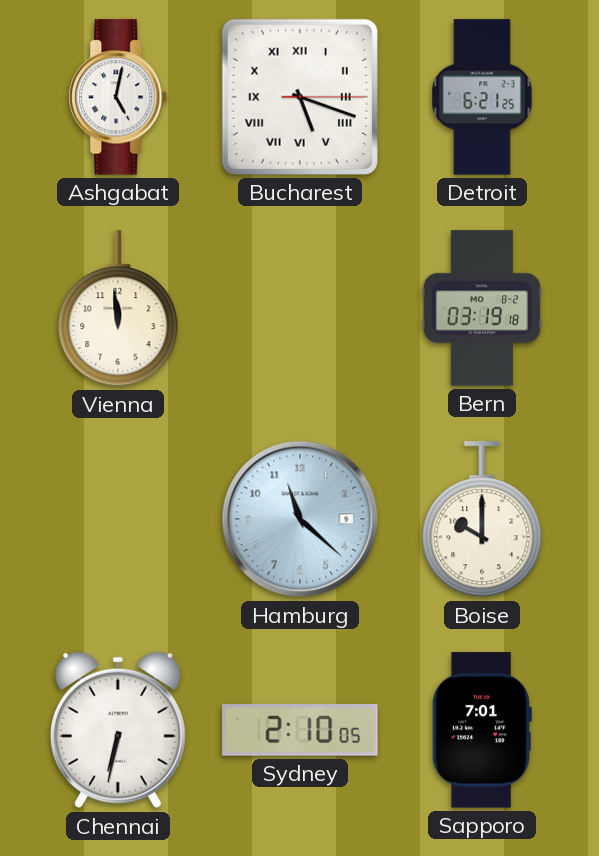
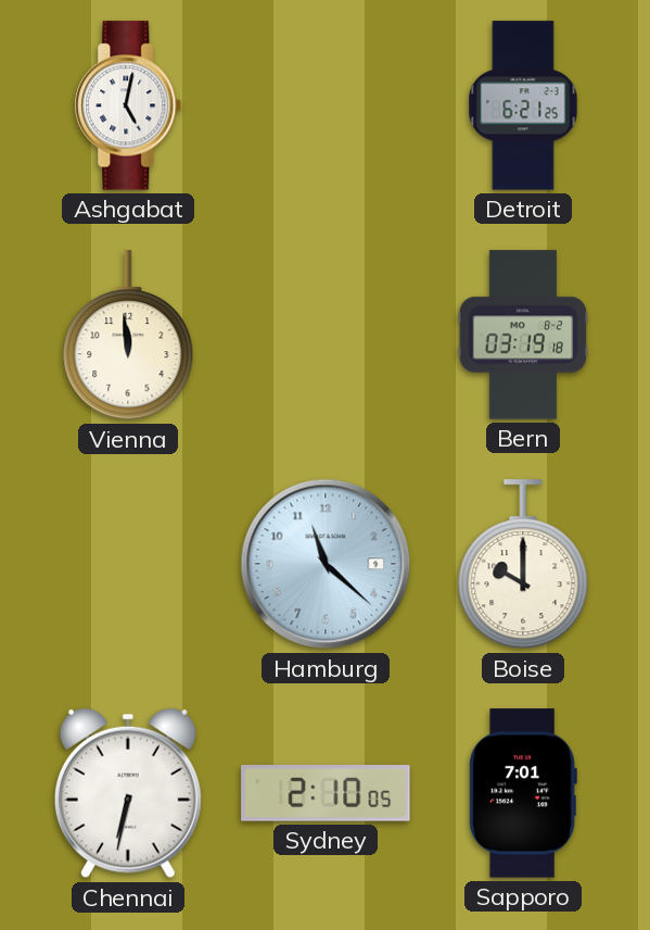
Bucharest: 5:18 -> none
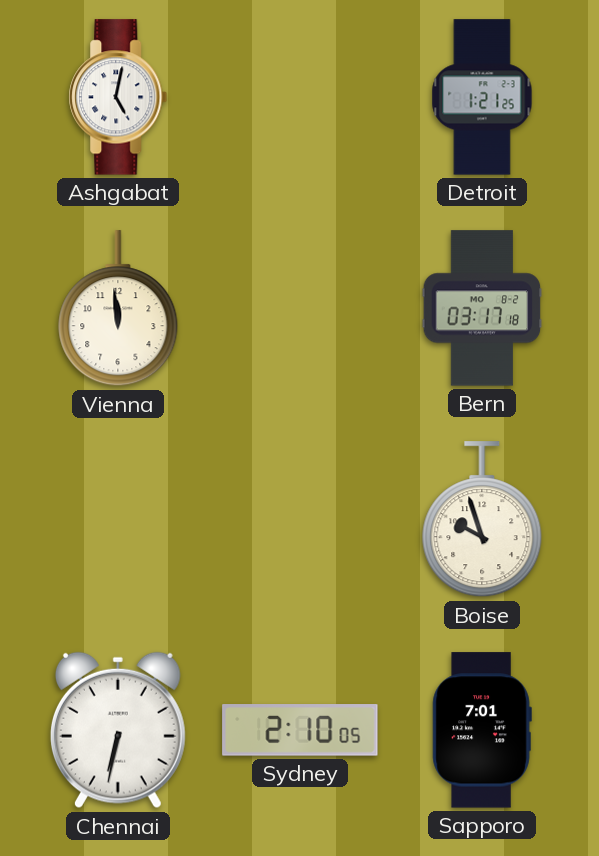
Detroit: 6:21 -> 1:21
Bern: 03:19 -> 03:17
Hamburg: 11:22 -> none
Boise: 10:00 -> 9:57
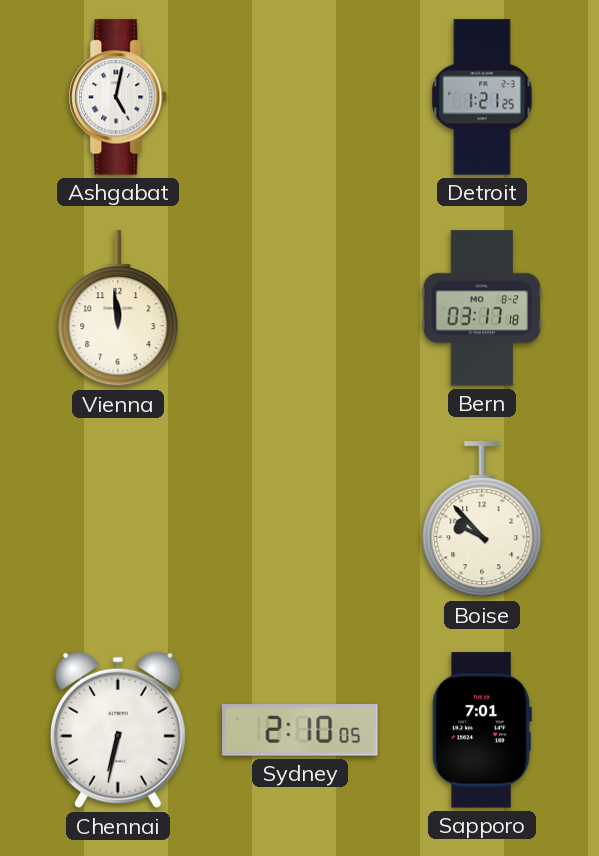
Boise: 9:57 -> 9:53
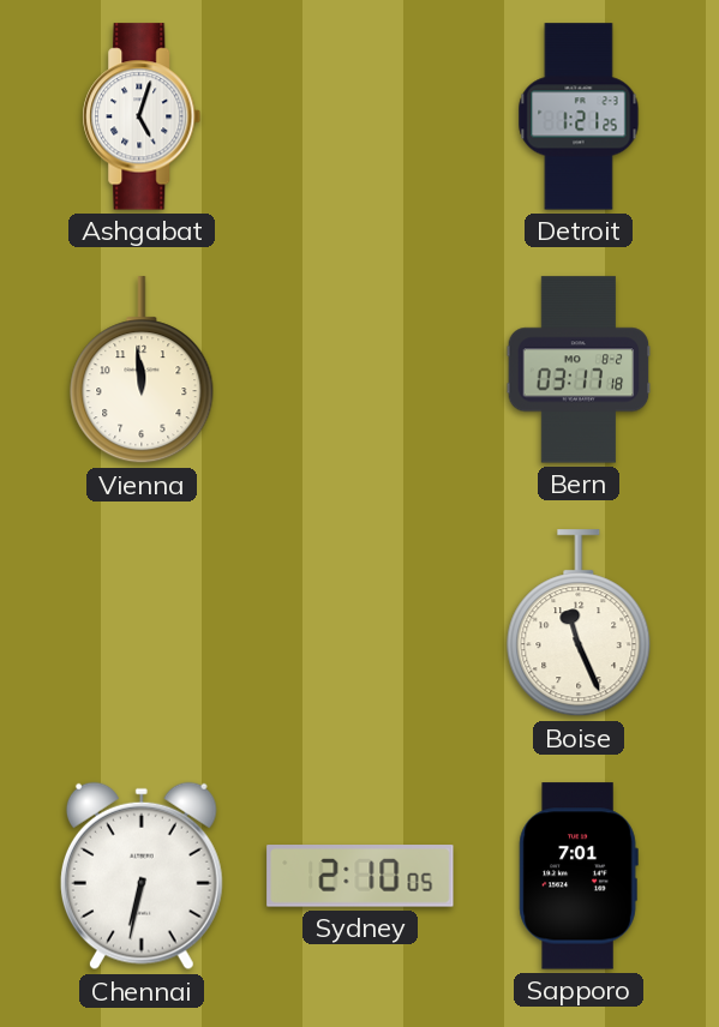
Ashgabat: 5:02 -> 5:03
Boise: 9:53 -> 11:26
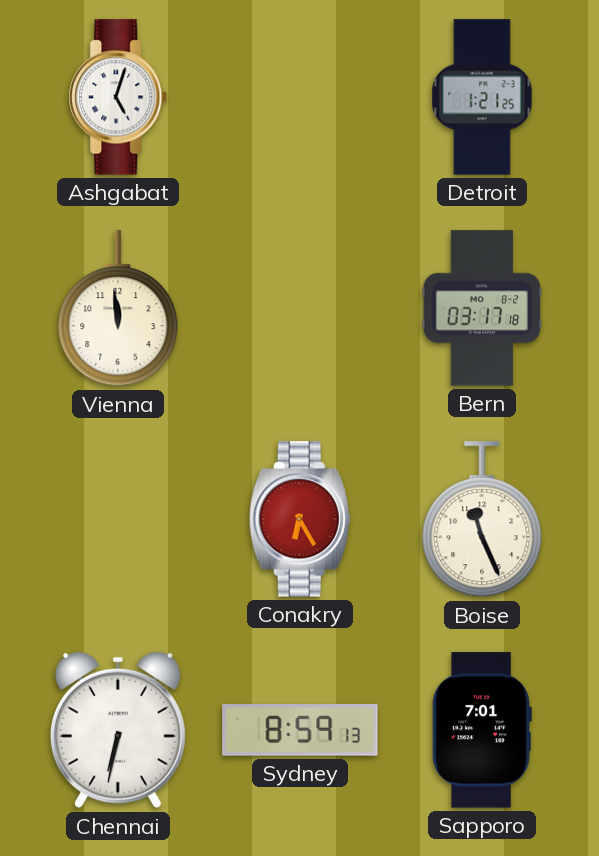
Conakry: none -> 6:25
Sydney: 2:10 -> 8:59
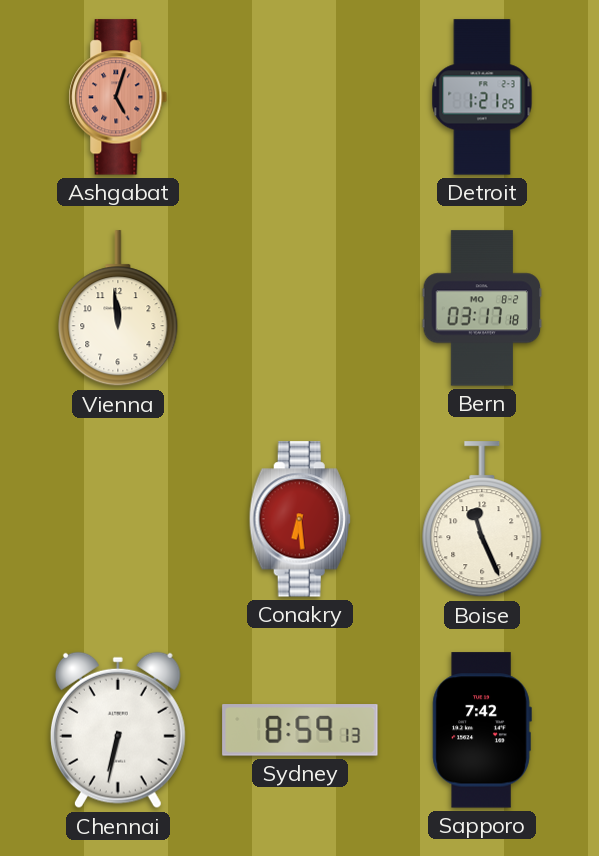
Ashgabat dial: white -> salmon
Conakry: 6:25 -> 6:29
Sapporo: 7:01 -> 7:42
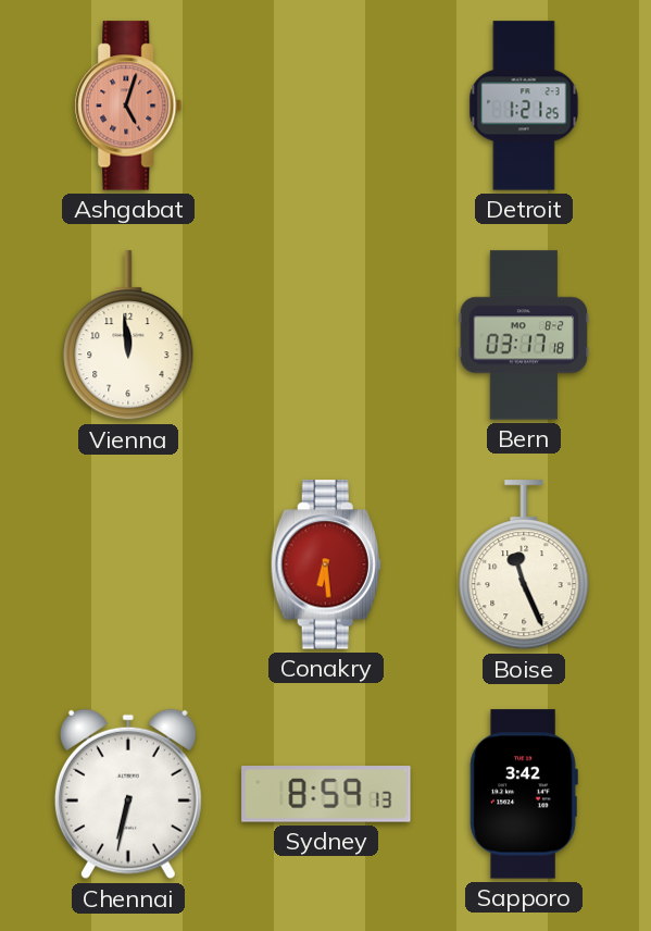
Sapporo: 7:42 -> 3:42
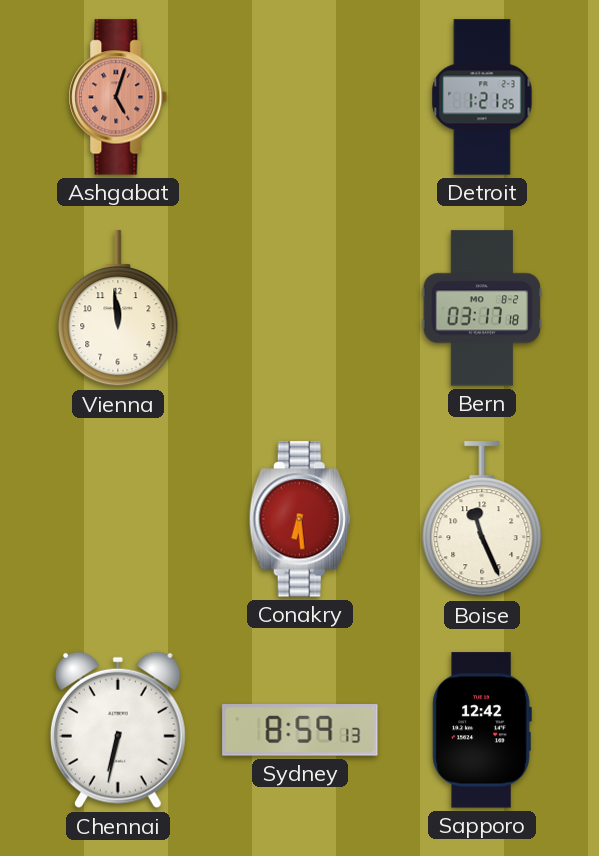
Sapporo: 3:42 -> 12:42
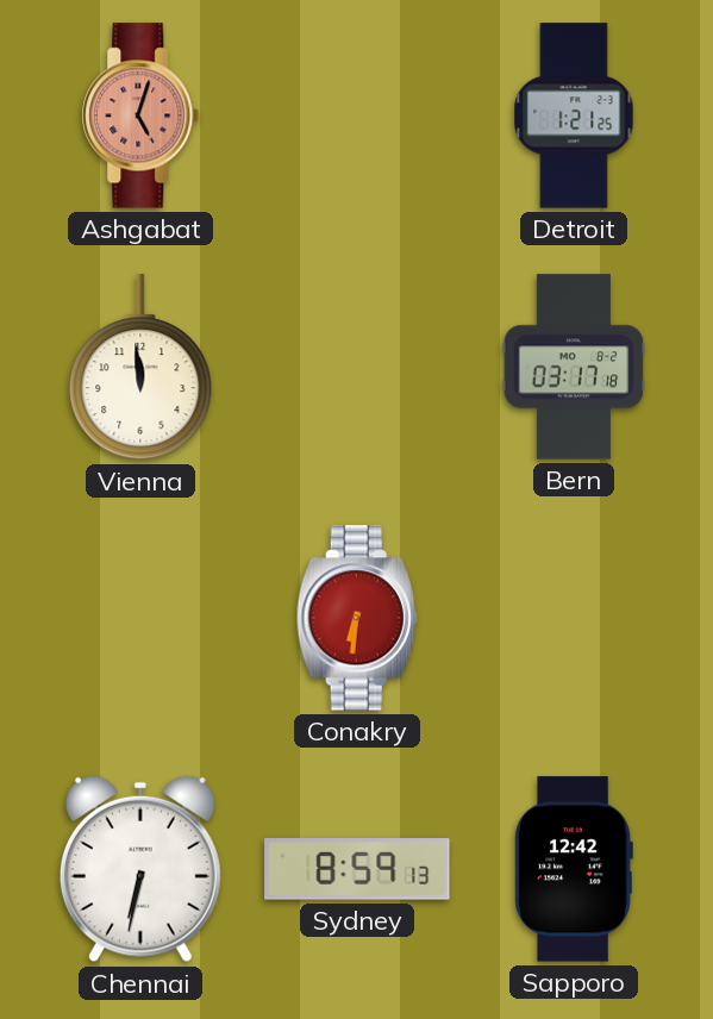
Conakry: 6:29 -> 6:31
Boise: 11:26 -> none
